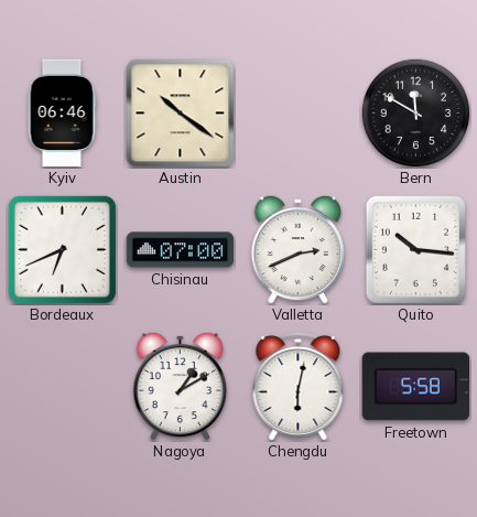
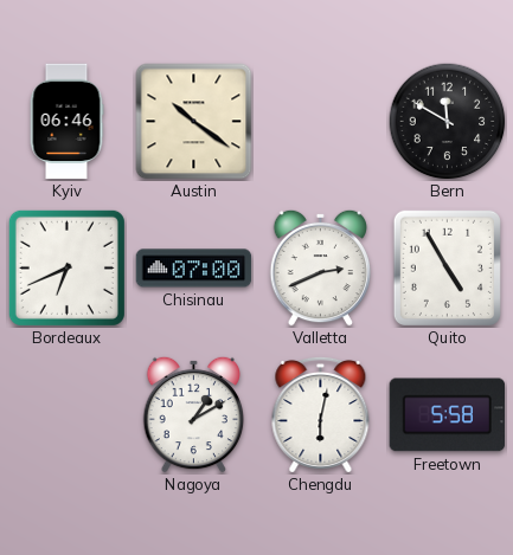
Quito: 10:16 -> 4:55
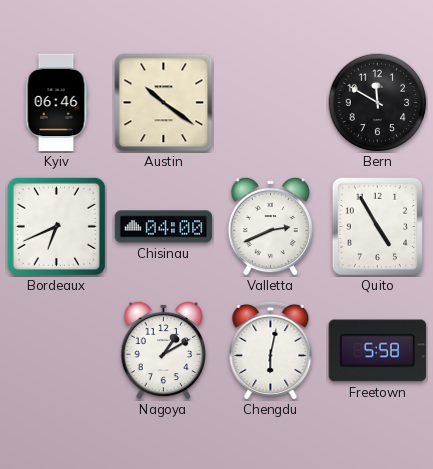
Chisinau: 07:00 -> 04:00
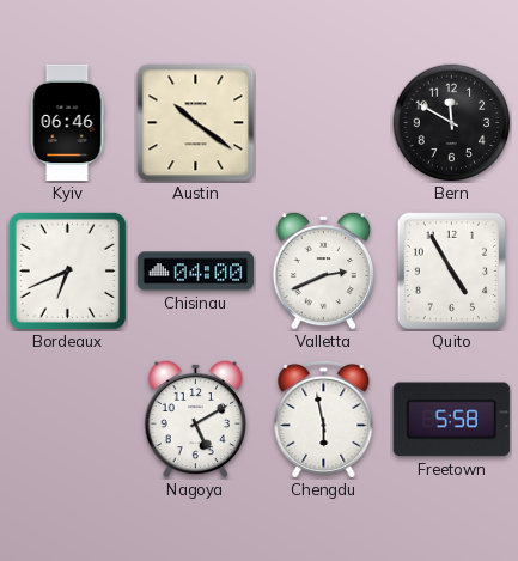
Nagoya: 1:10 -> 5:10
Chengdu: 6:02 -> 5:58
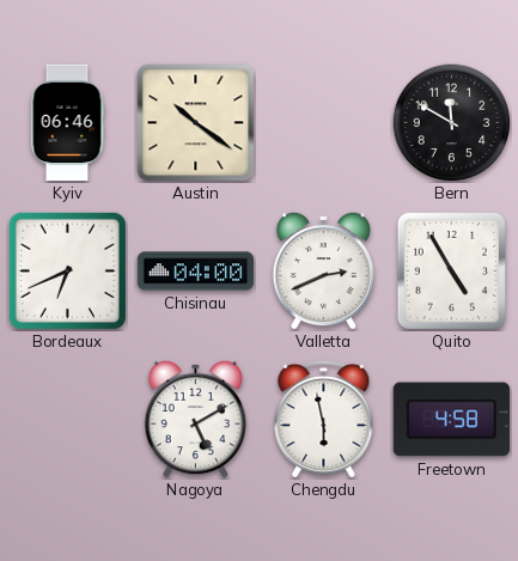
Freetown: 5:58 -> 4:58
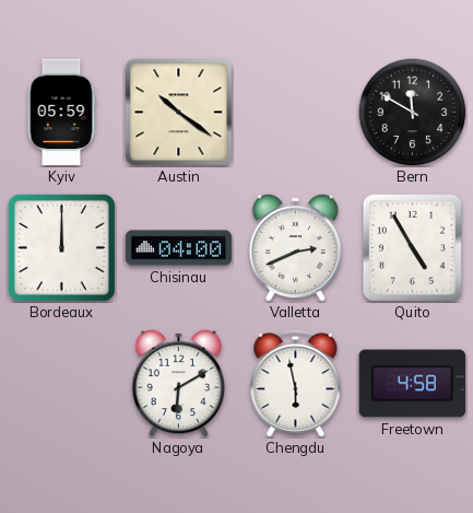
Kyiv: 06:46 -> 05:59
Bordeaux: 6:41 -> 12:00
Nagoya: 5:10 -> 6:10
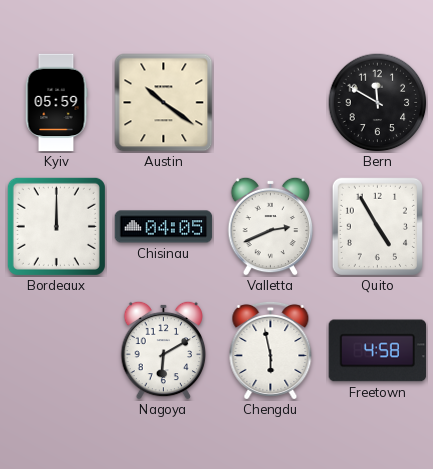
Chisinau: 04:00 -> 04:05
